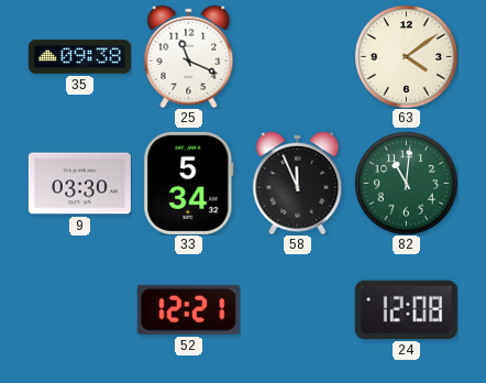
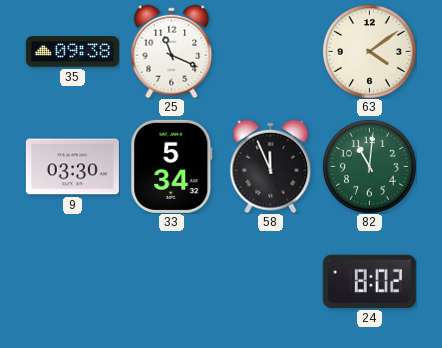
52: 12:21 -> none
24: 12:08 -> 8:02
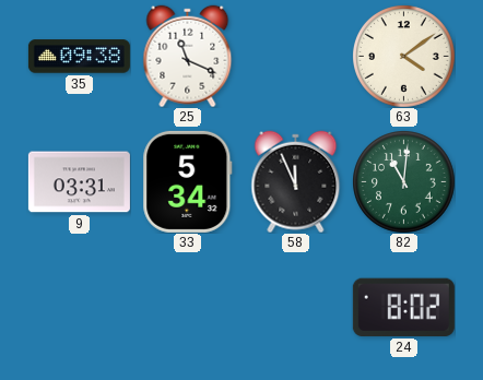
9: 03:30 -> 03:31
